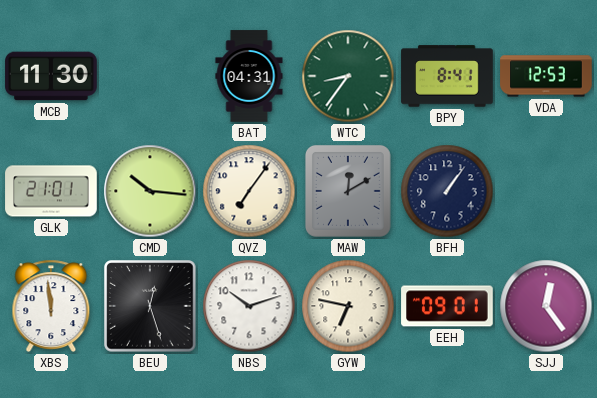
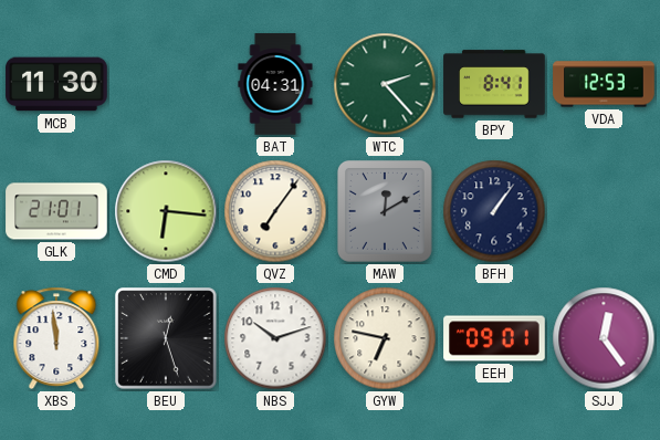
WTC: 8:36 -> 2:23
CMD: 10:16 -> 6:16
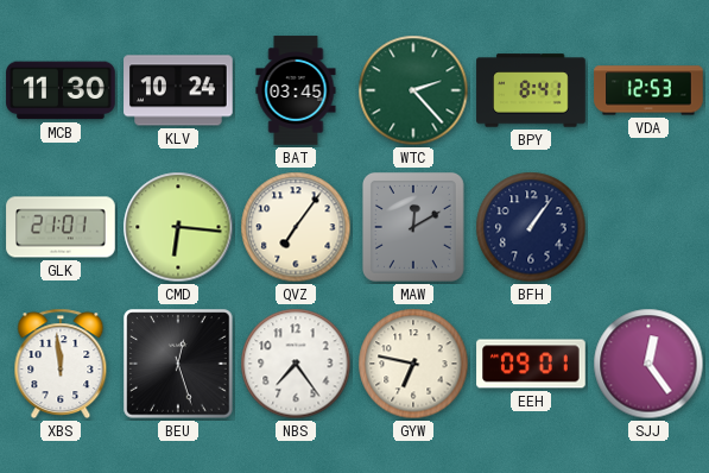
KLV: none -> 10:24
BAT: 04:31 -> 03:45
NBS: 10:12 -> 7:24
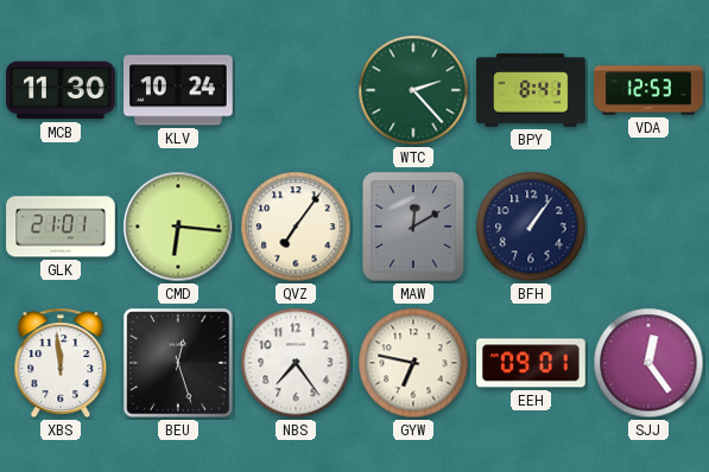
BAT: 03:45 -> none
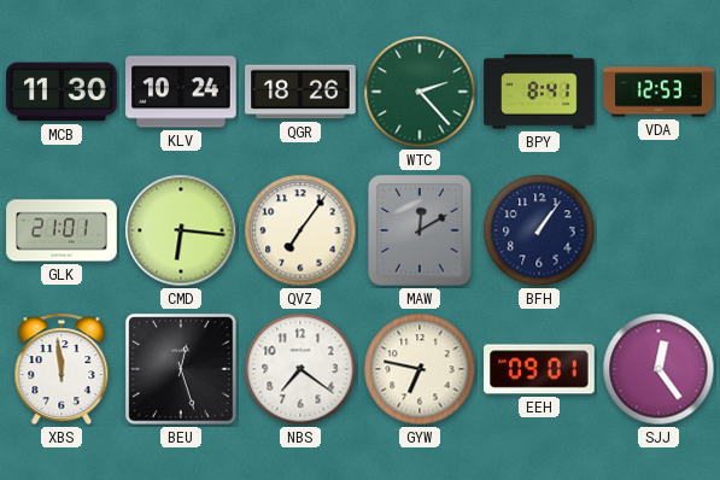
QGR: none -> 18:26
NBS: 7:24 -> 7:21
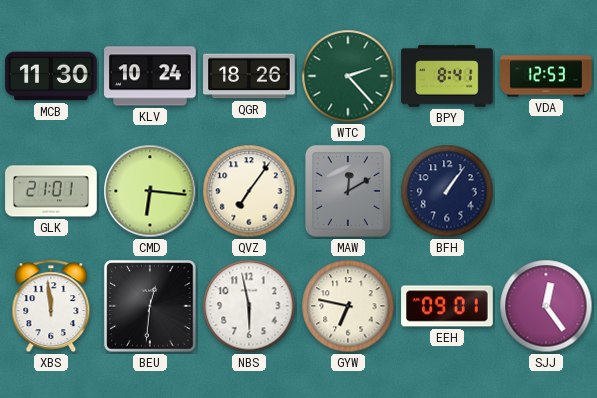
BEU: 12:27 -> 12:31
NBS: 7:21 -> 5:58
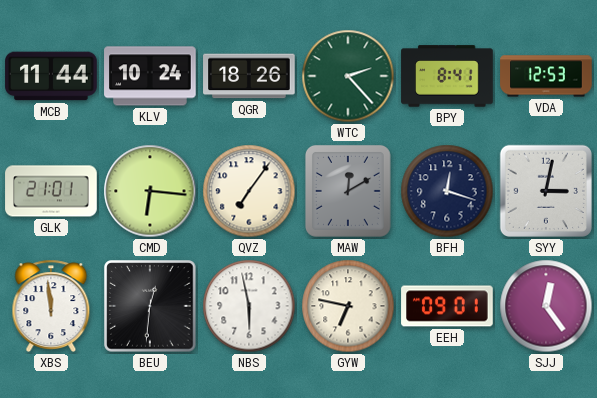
MCB: 11:30 -> 11:44
BFH: 1:06 -> 12:18
SYY: none -> 3:02
